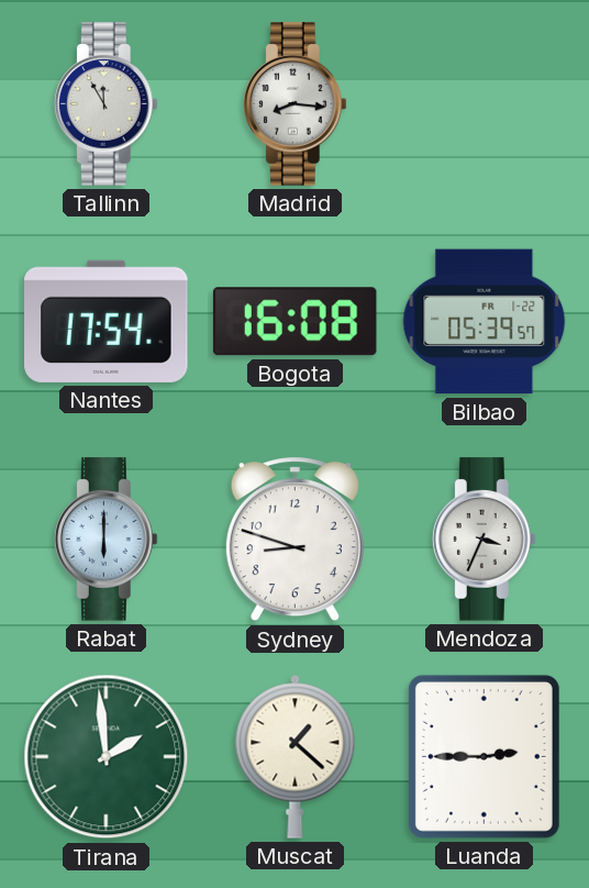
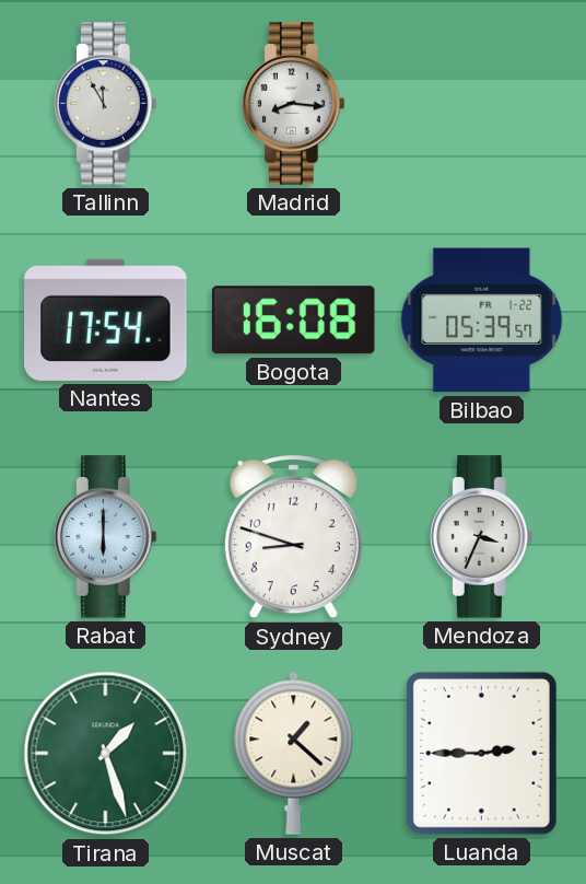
Tirana: 1:59 -> 1:27
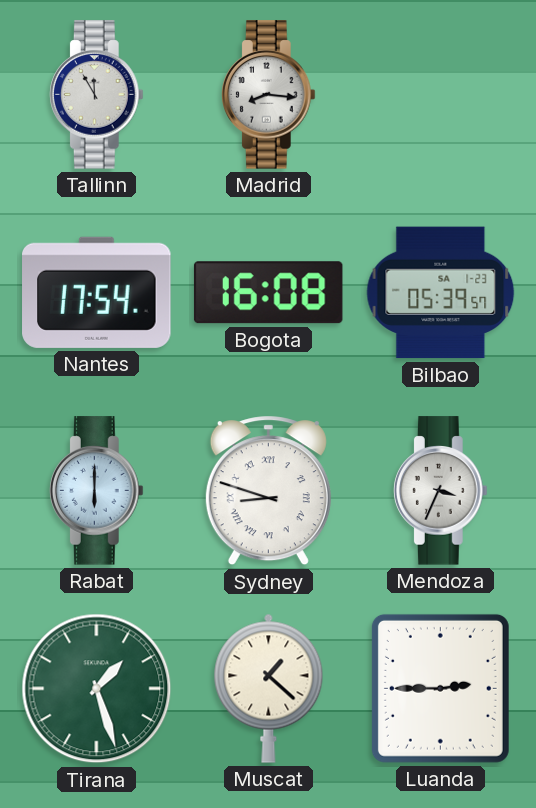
Bilbao date: FR 1-22 -> SA 1-23
Sydney numerals: Arabic -> Roman
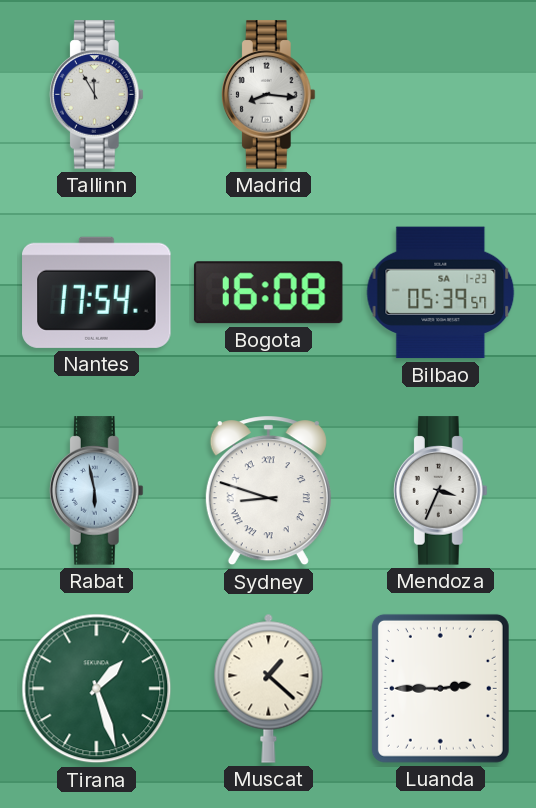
Rabat: 6:00 -> 5:58
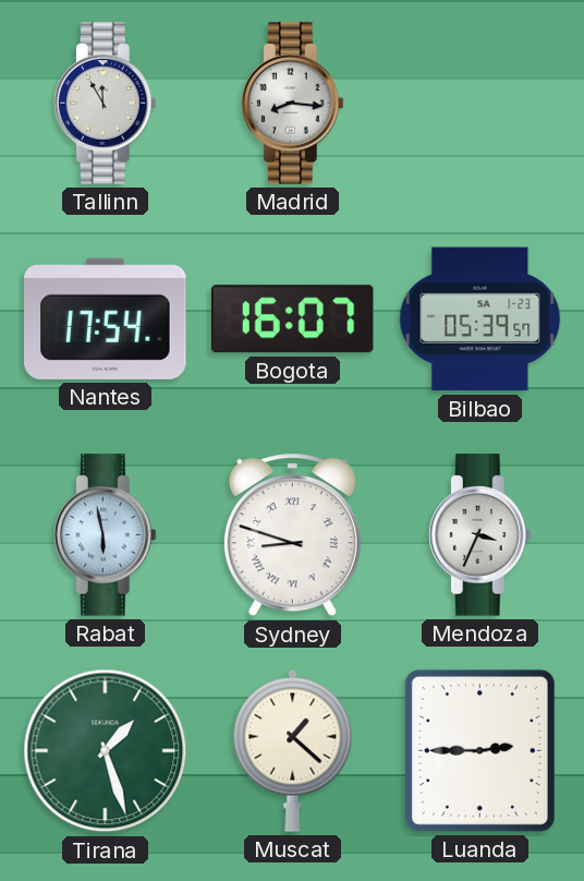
Bogota: 16:08 -> 16:07
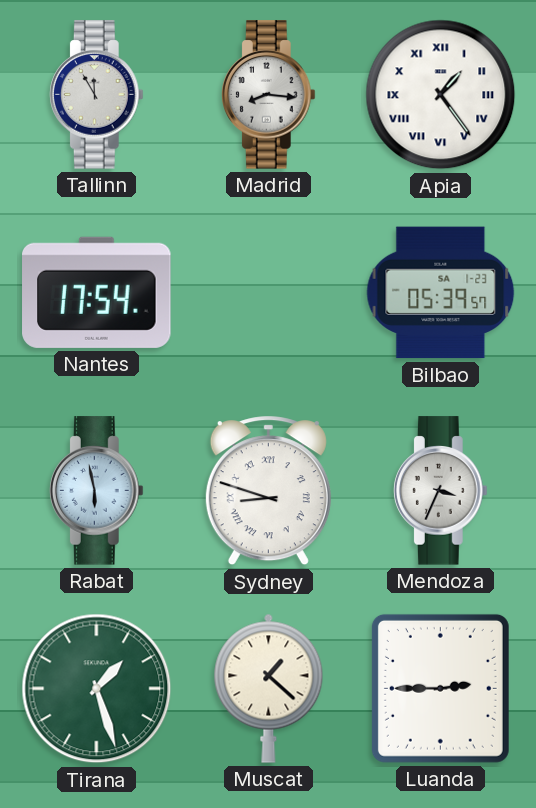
Apia: none -> 1:24
Bogota: 16:07 -> none
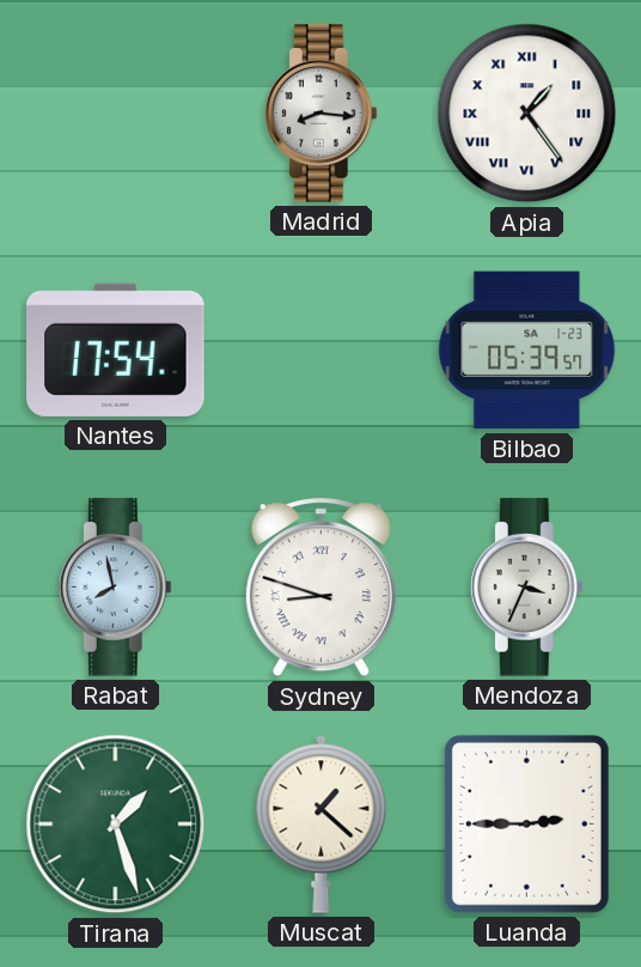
Tallinn: 11:55 -> none
Rabat: 5:58 -> 7:58
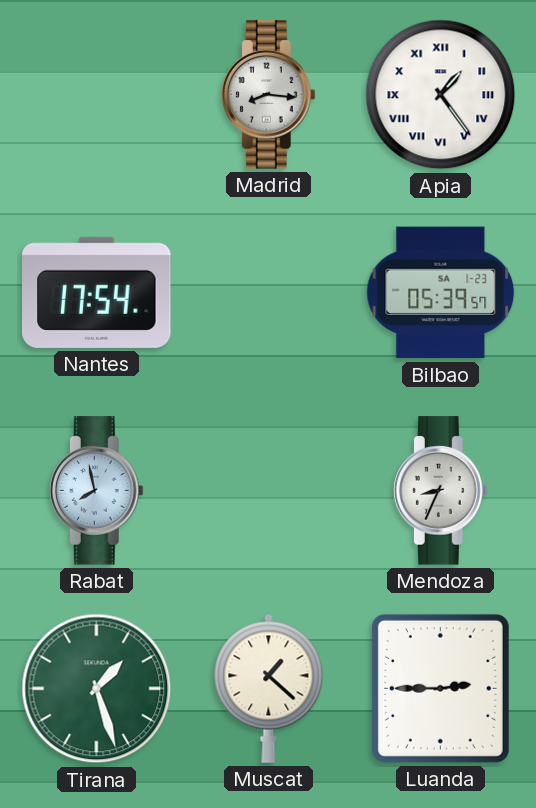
Sydney: 8:48 -> none
Mendoza: 3:34 -> 8:34
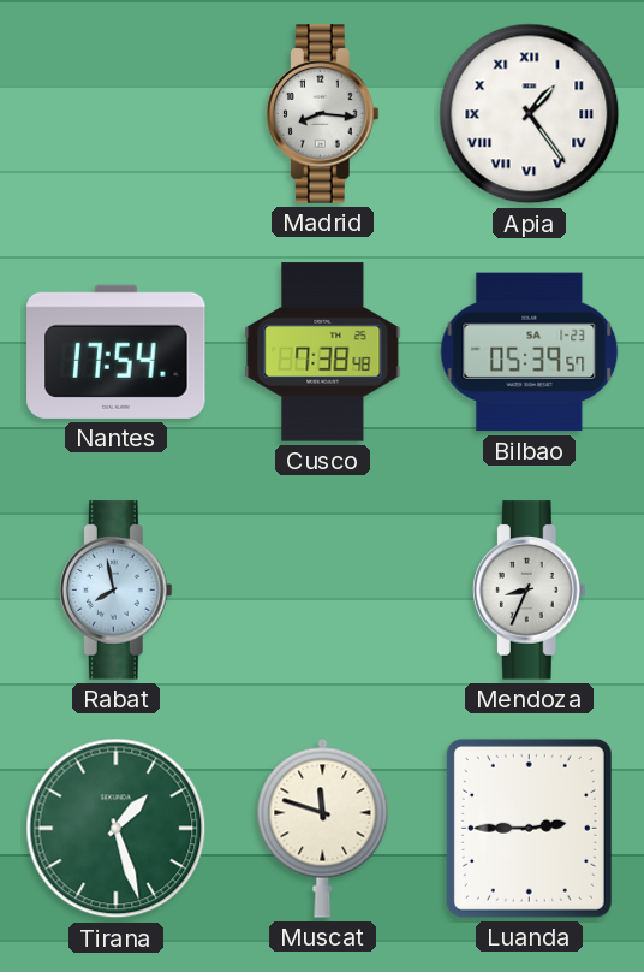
Cusco: none -> 7:38
Muscat: 1:22 -> 11:48
